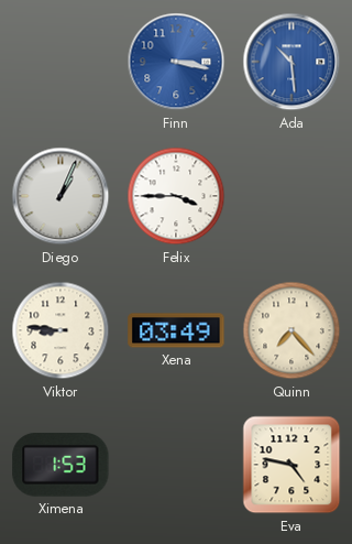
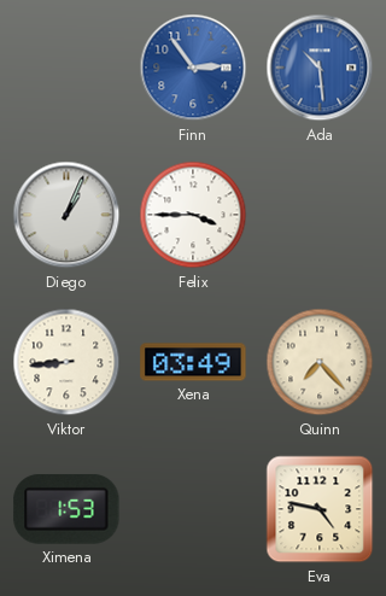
Finn: 3:17 -> 2:54
Viktor: 8:46 -> 8:44
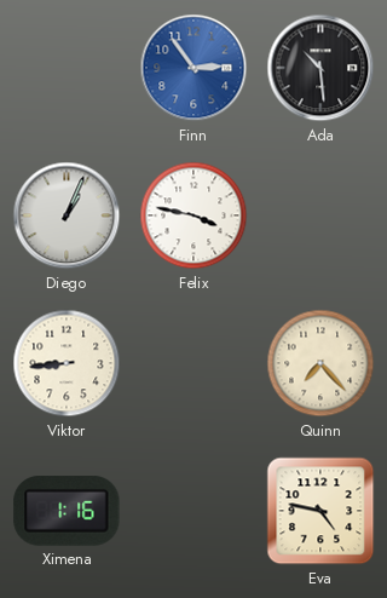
Ada dial: blue -> black
Felix: 3:45 -> 3:47
Xena: 03:49 -> none
Ximena: 1:53 -> 1:16
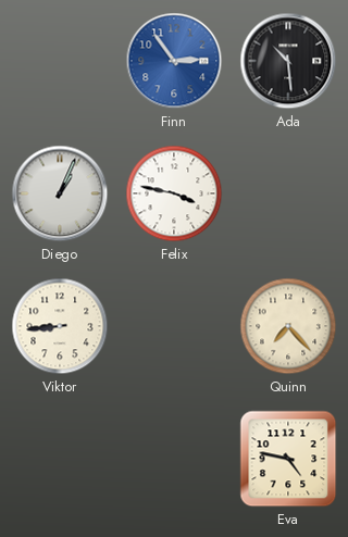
Ximena: 1:16 -> none
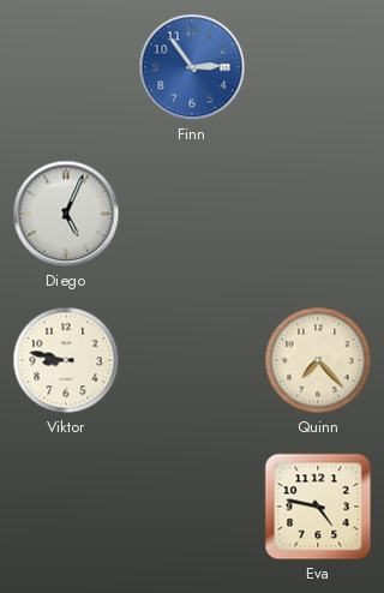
Ada: 10:29 -> none
Diego: 1:04 -> 5:04
Felix: 3:47 -> none
Viktor: 8:44 -> 8:47
